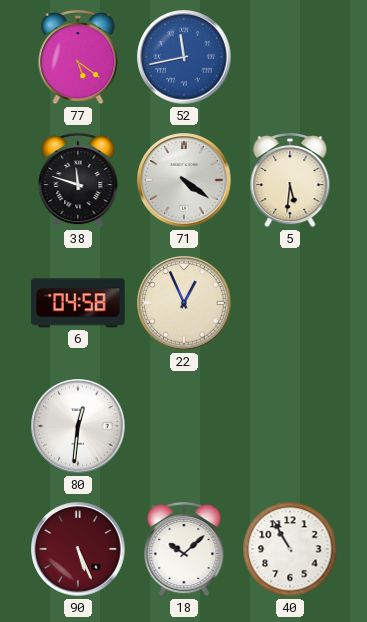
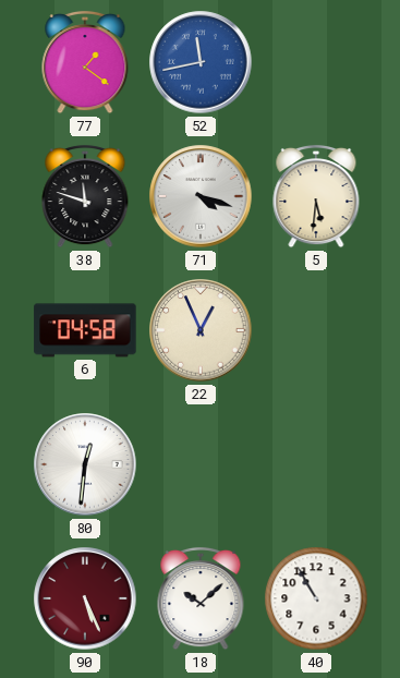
77: 5:21 -> 1:21
71: 4:21 -> 4:18
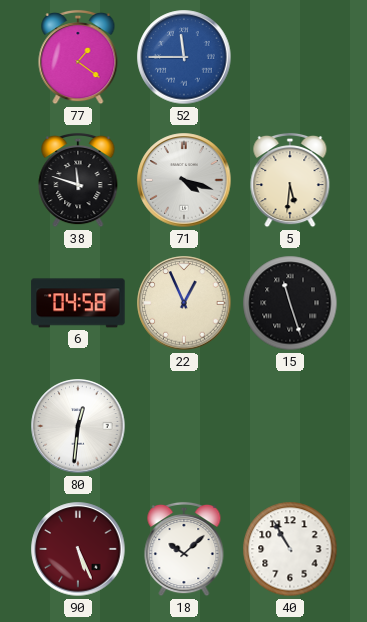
52: 11:43 -> 11:45
15: none -> 11:27
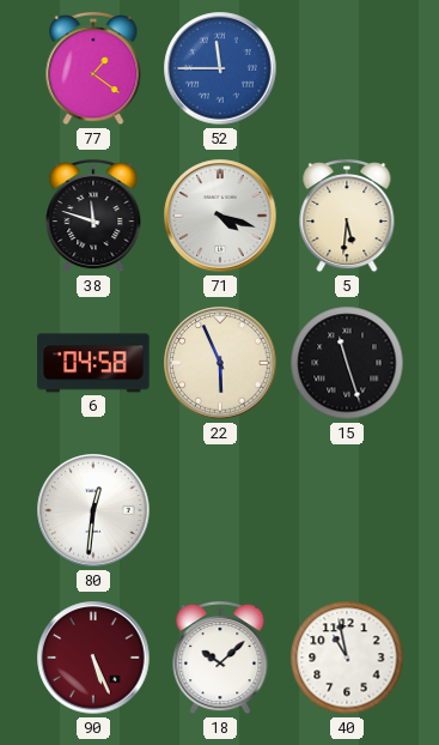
22: 12:56 -> 5:56
40: 10:55 -> 10:58
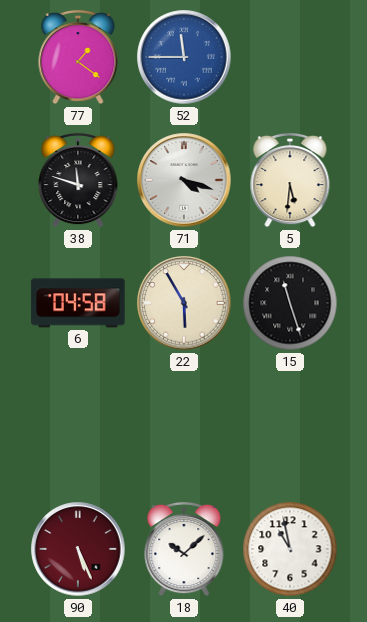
22: 5:56 -> 5:55
80: 12:31 -> none
